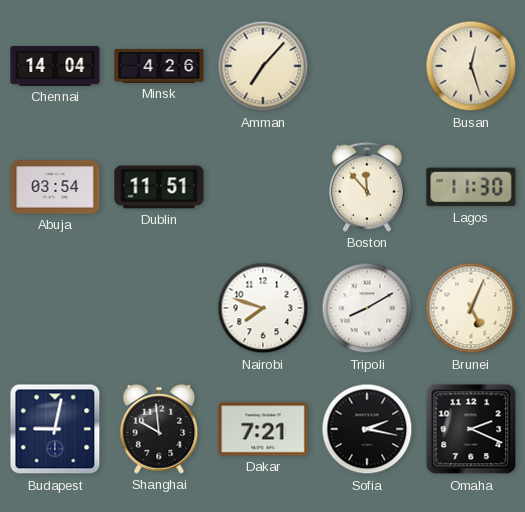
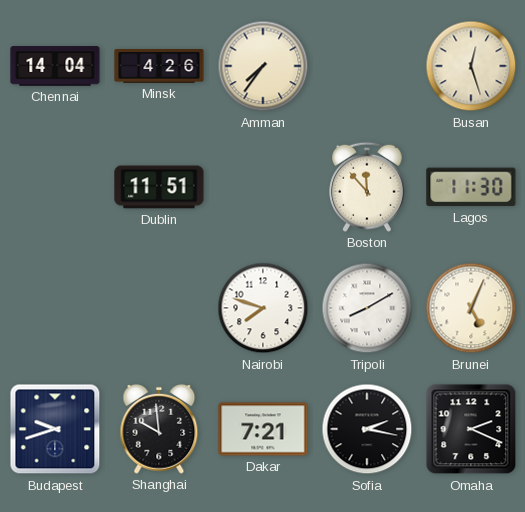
Amman: 7:07 -> 7:36
Abuja: 03:54 -> none
Budapest: 9:02 -> 9:42
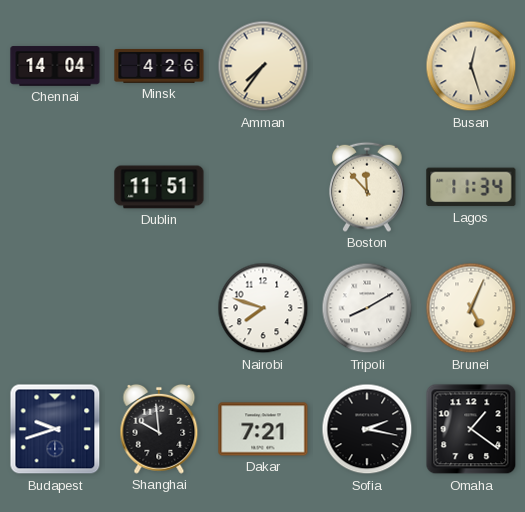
Lagos: 11:30 -> 11:34
Omaha: 2:19 -> 1:21
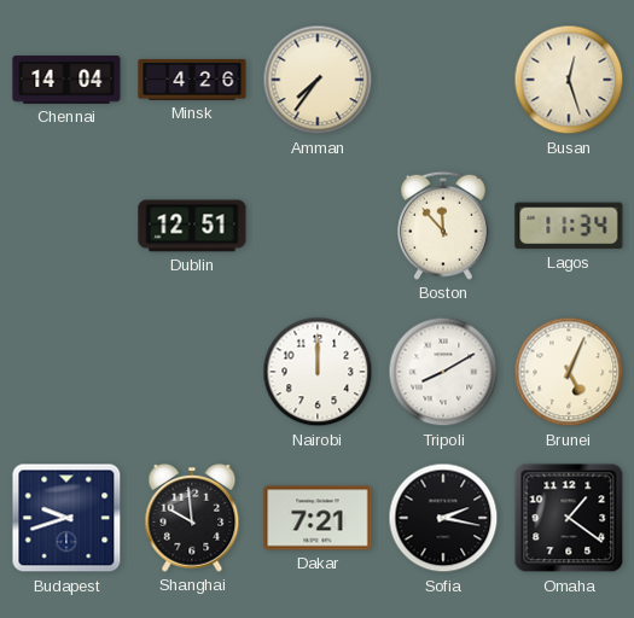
Dublin: 11:51 -> 12:51
Nairobi: 7:48 -> 12:00
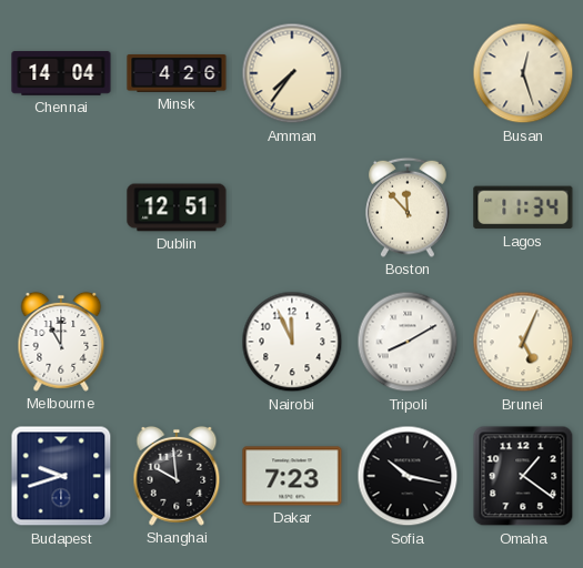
Melbourne: none -> 11:00
Nairobi: 12:00 -> 11:56
Dakar: 7:21 -> 7:23
Sofia: 2:17 -> 10:17
